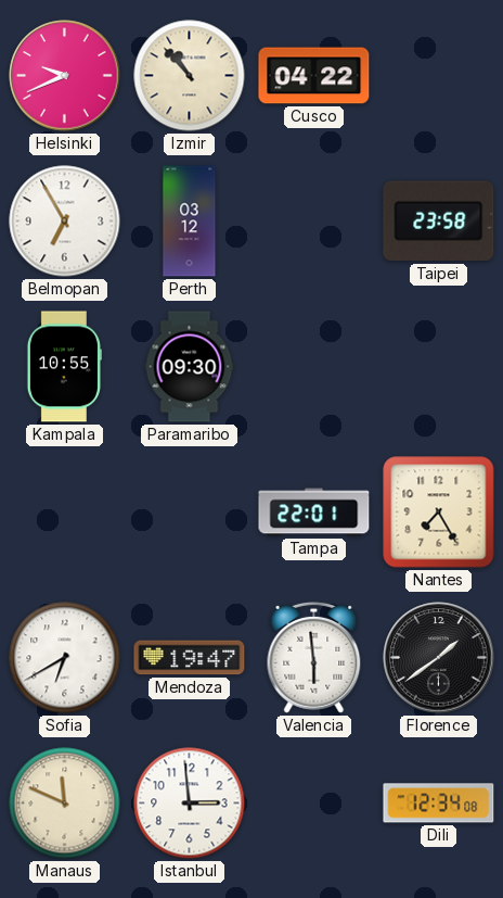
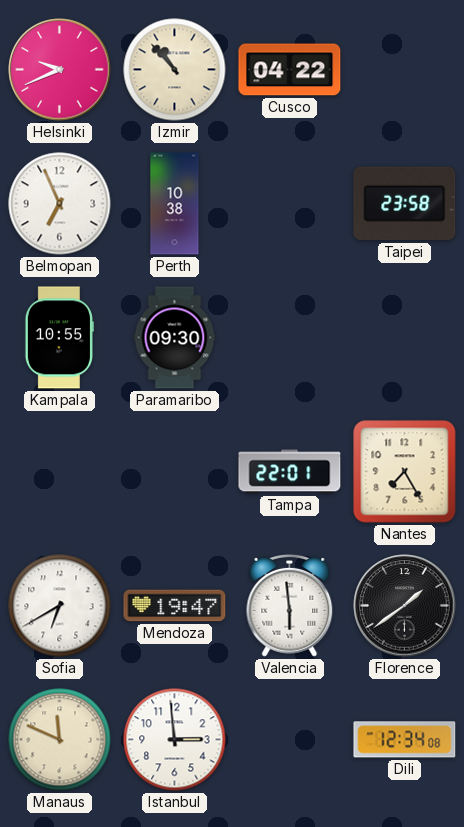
Belmopan: 6:55 -> 6:56
Perth: 03:12 -> 10:38
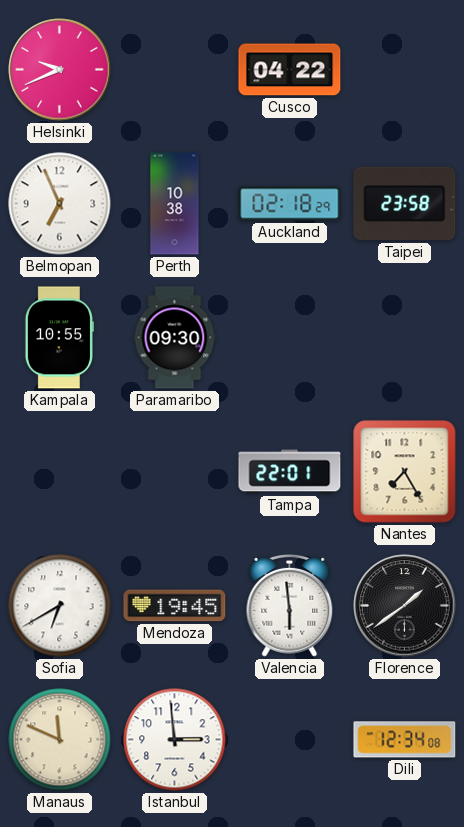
Izmir: 10:53 -> none
Auckland: none -> 02:18
Mendoza: 19:47 -> 19:45
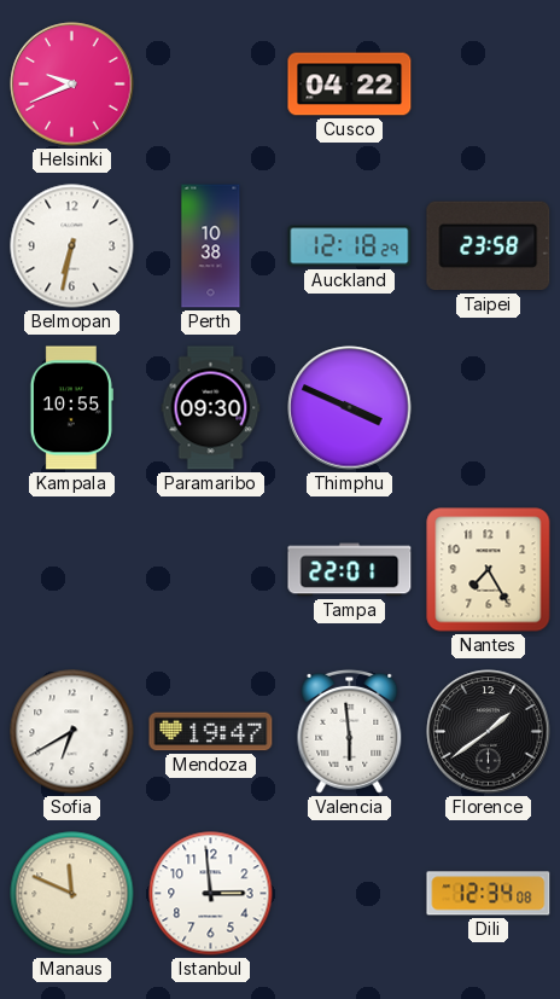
Belmopan: 6:56 -> 6:32
Auckland: 02:18 -> 12:18
Thimphu: none -> 3:49
Mendoza: 19:45 -> 19:47
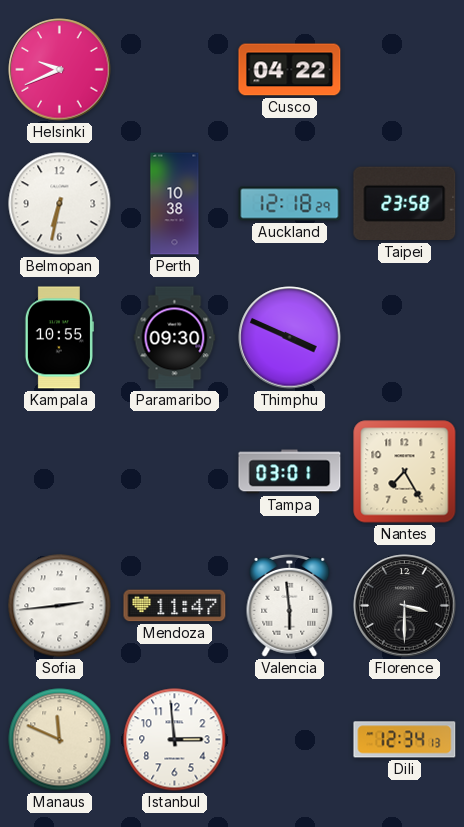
Tampa: 22:01 -> 03:01
Sofia: 6:40 -> 2:44
Mendoza: 19:47 -> 11:47
Florence: 1:39 -> 3:30
Dili: 12:34:08 -> 12:34:13
